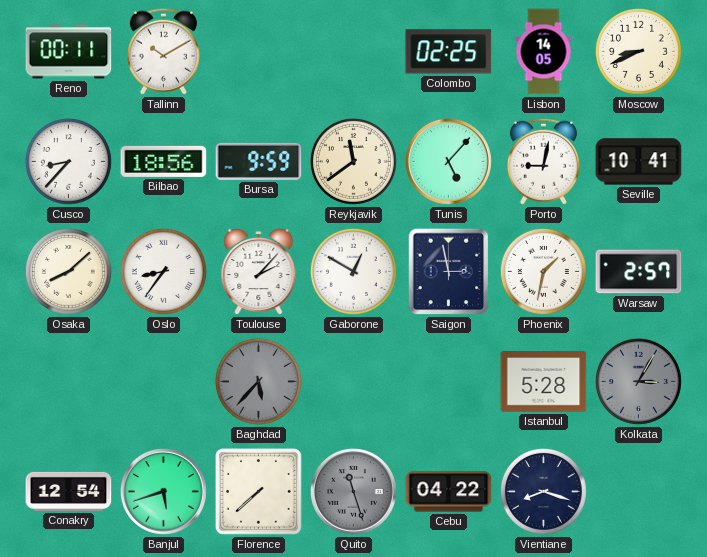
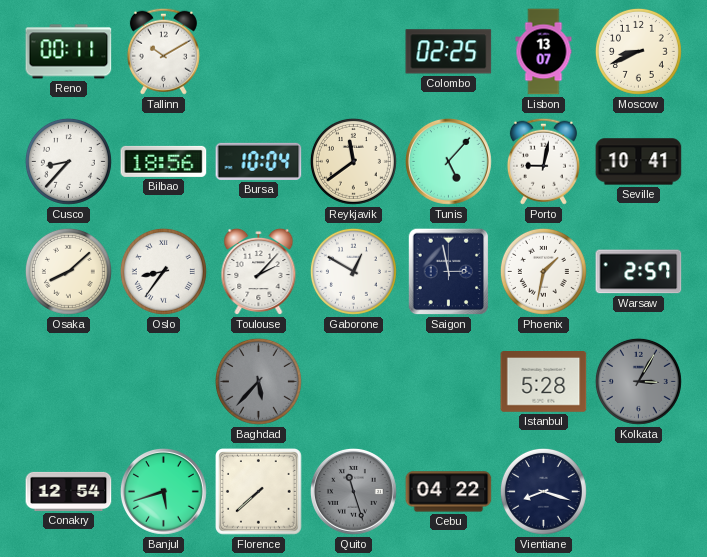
Lisbon: 14:05 -> 13:07
Bursa: 9:59 -> 10:04
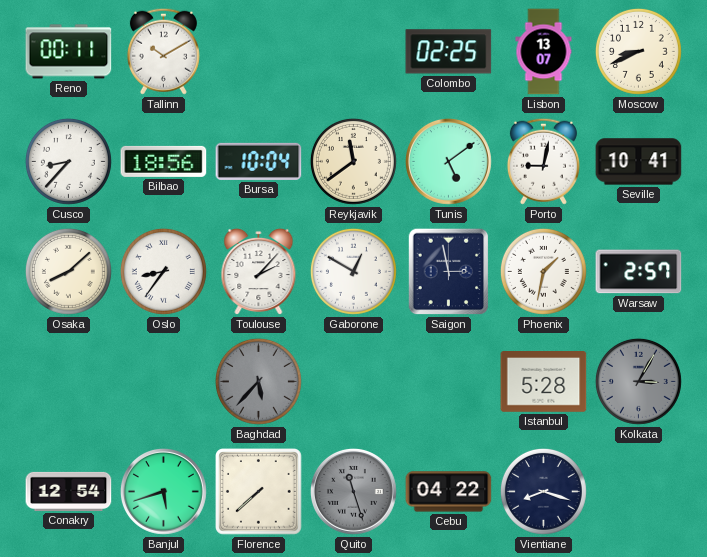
Tunis: 5:07 -> 5:09
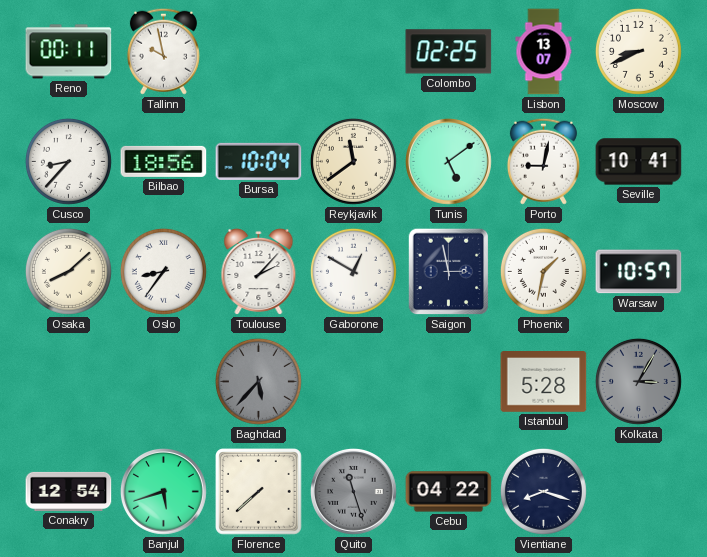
Tallinn: 10:10 -> 9:58
Warsaw: 2:57 -> 10:57
